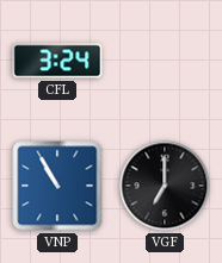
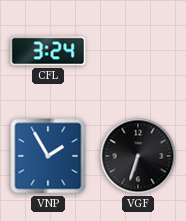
VNP: 10:55 -> 1:55
VGF: 7:00 -> 6:33
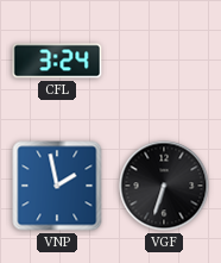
VNP: 1:55 -> 1:58
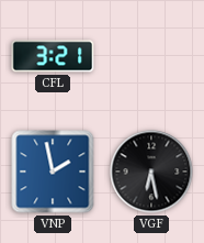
CFL: 3:24 -> 3:21
VGF: 6:33 -> 6:28
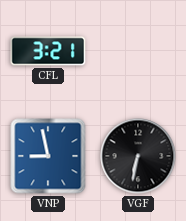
VNP: 1:58 -> 8:58
VGF: 6:28 -> 6:32
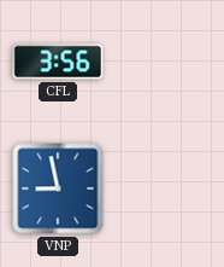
CFL: 3:21 -> 3:56
VGF: 6:32 -> none
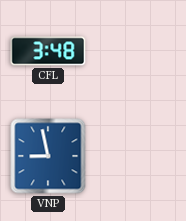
CFL: 3:56 -> 3:48
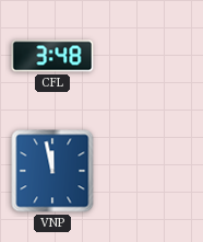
VNP: 8:58 -> 11:58
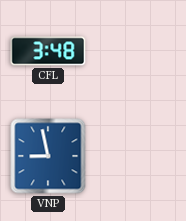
VNP: 11:58 -> 8:58
